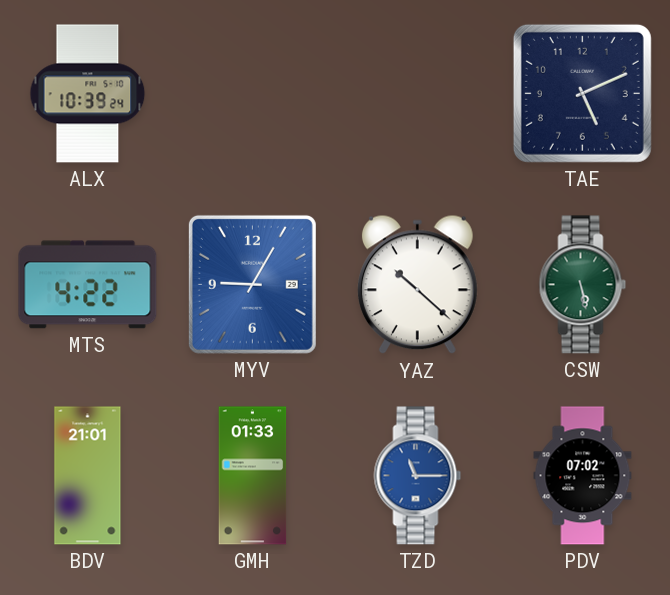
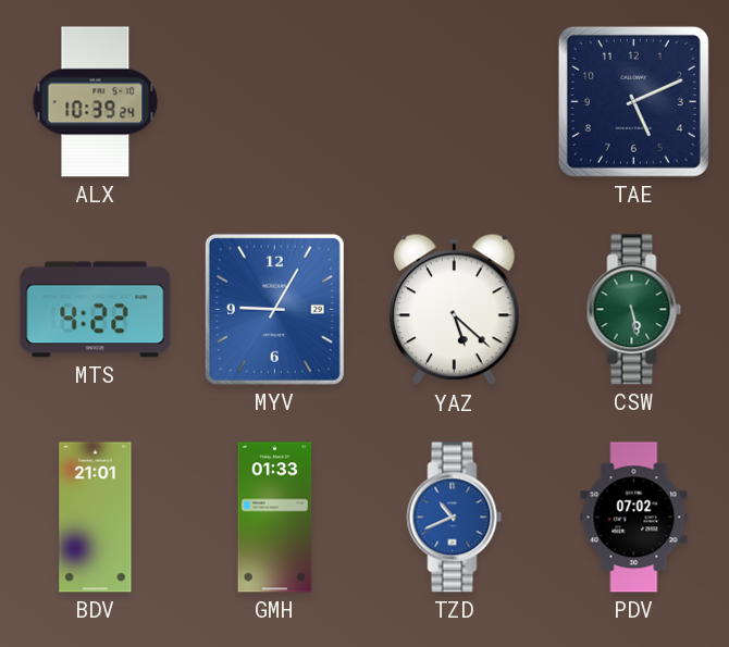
YAZ: 10:22 -> 5:22
TZD: 11:15 -> 10:41
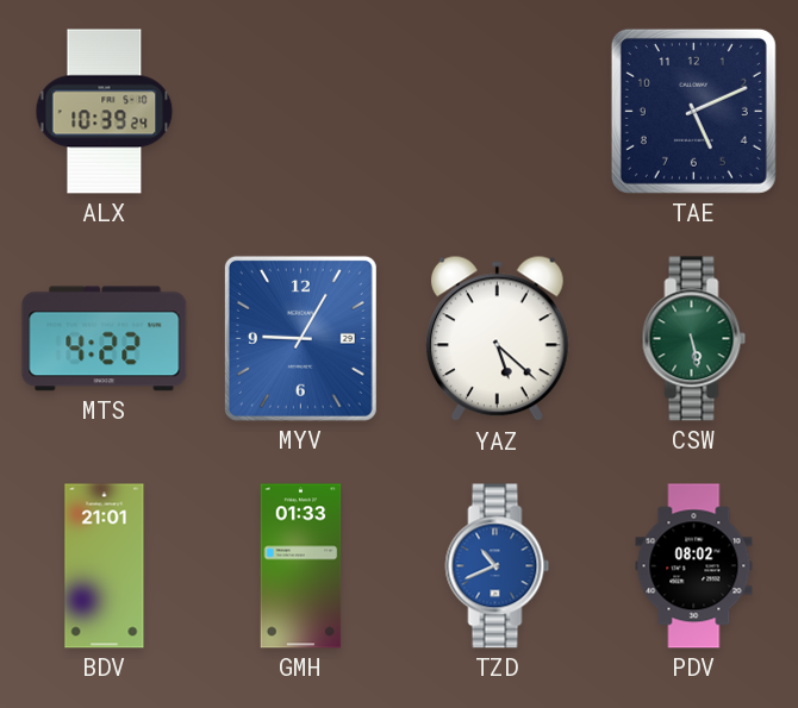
PDV: 07:02 -> 08:02
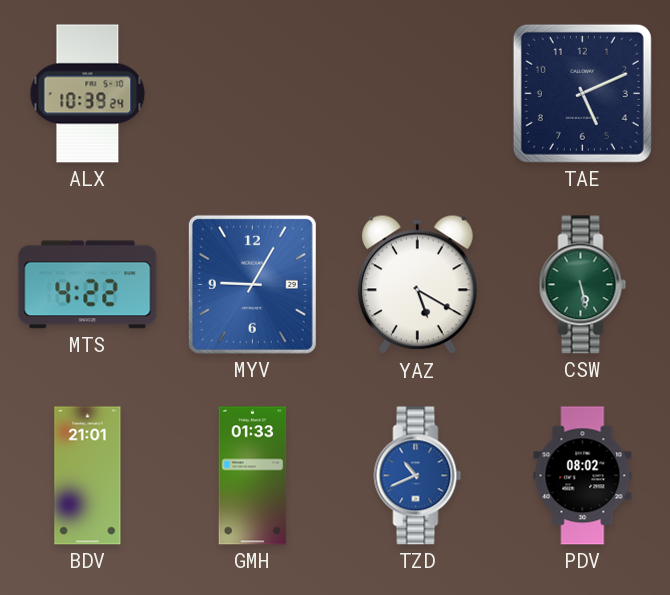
YAZ: 5:22 -> 5:20
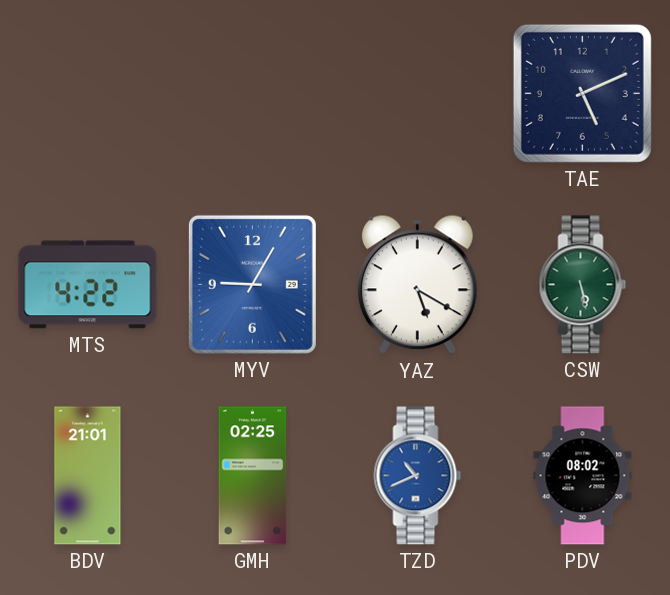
ALX: 10:39 -> none
GMH: 01:33 -> 02:25
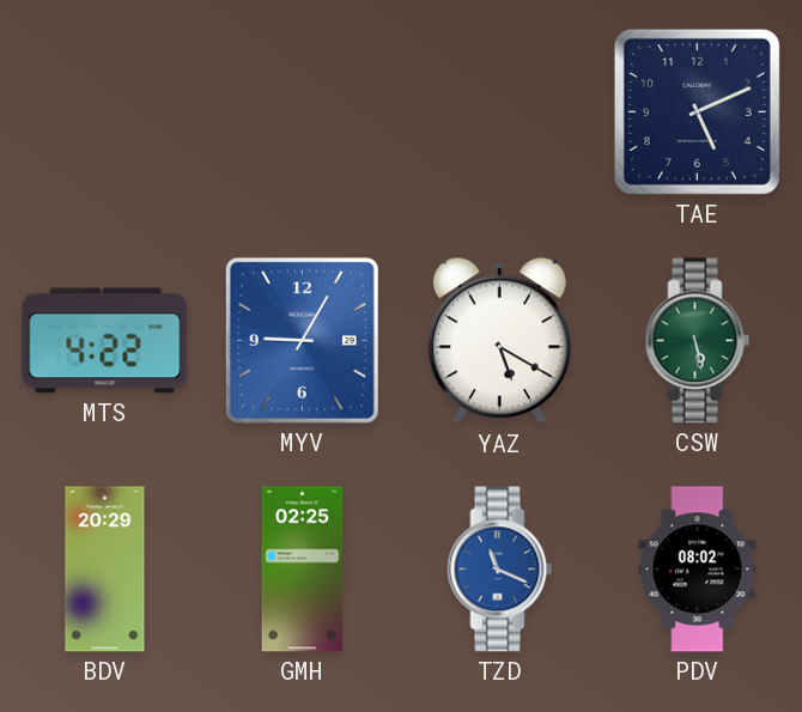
BDV: 21:01 -> 20:29
TZD: 10:41 -> 11:19
